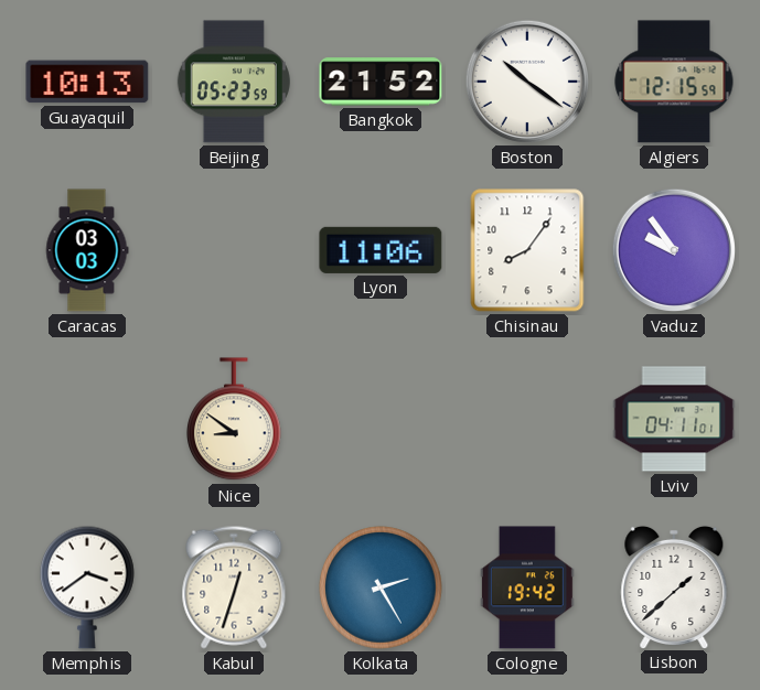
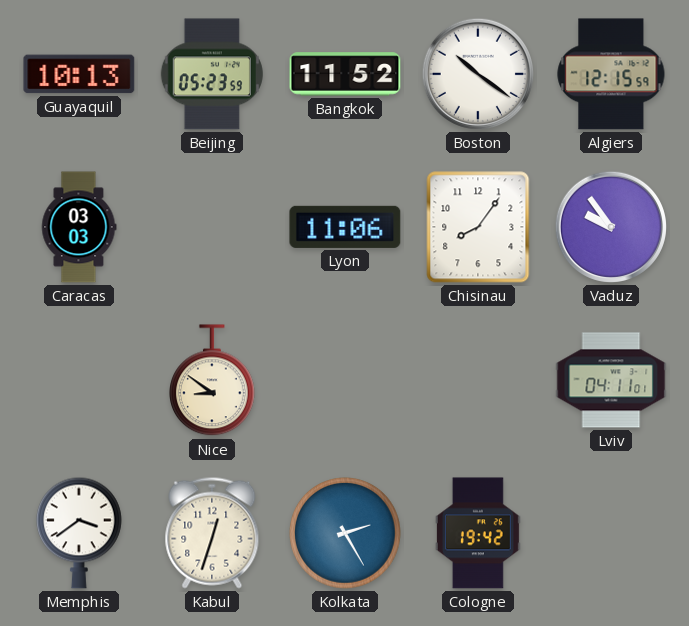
Bangkok: 21:52 -> 11:52
Lisbon: 1:38 -> none
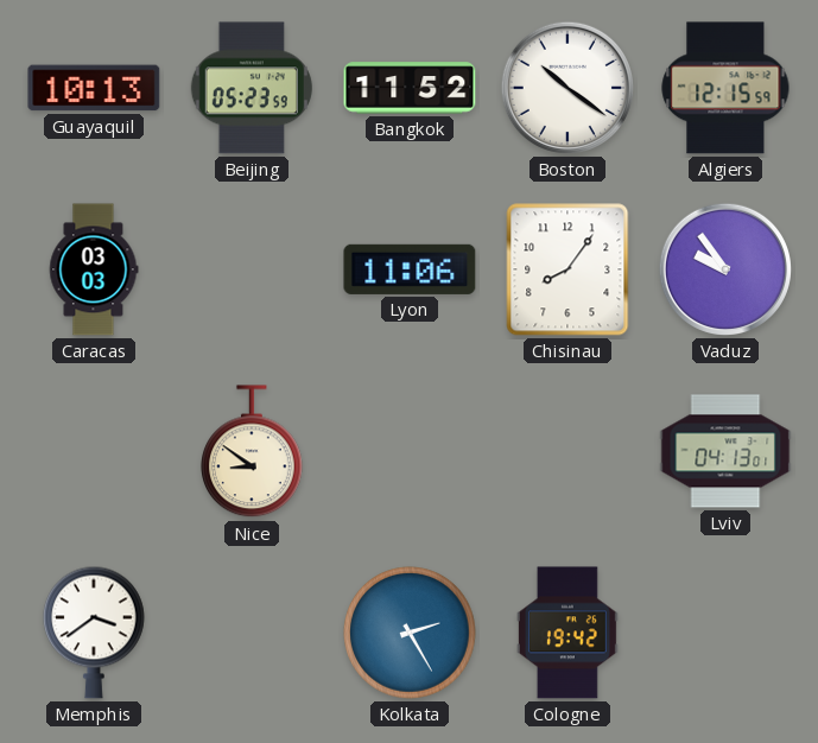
Lviv: 04:11 -> 04:13
Kabul: 12:33 -> none
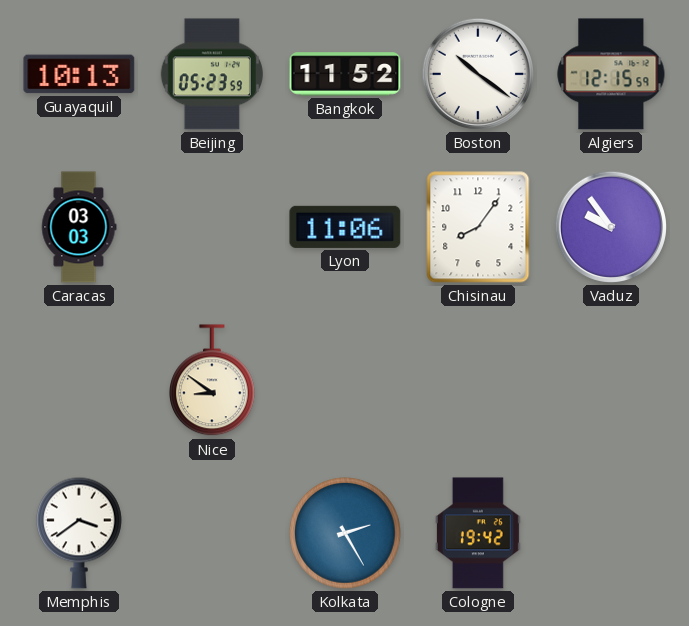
Lviv: 04:13 -> none
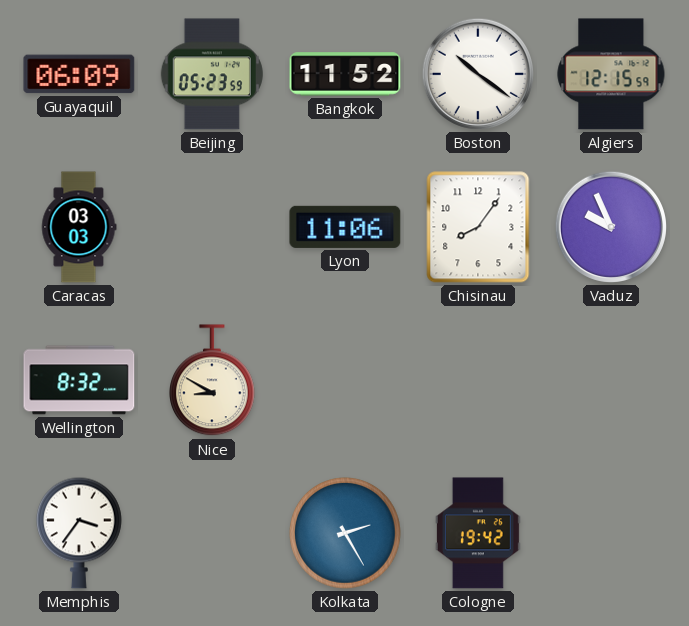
Guayaquil: 10:13 -> 06:09
Vaduz: 9:54 -> 9:56
Wellington: none -> 8:32
Nice: 8:51 -> 8:50
Memphis: 3:39 -> 3:36
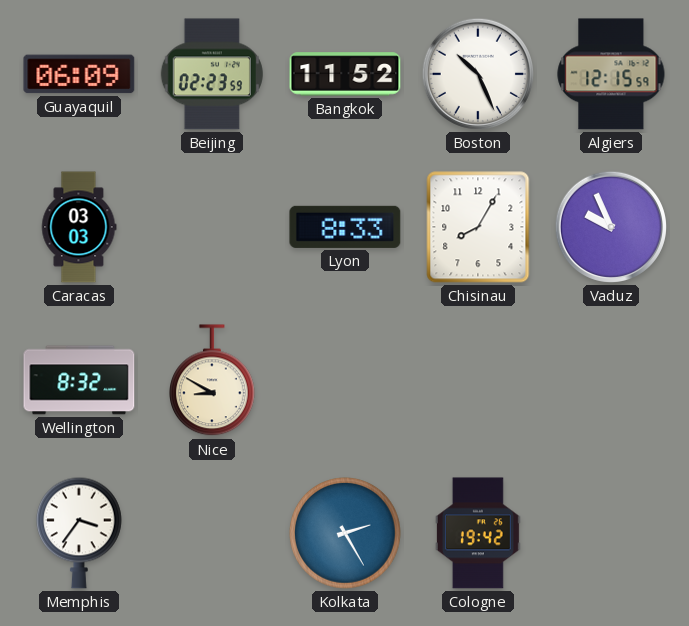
Beijing: 05:23 -> 02:23
Boston: 10:21 -> 10:26
Lyon: 11:06 -> 8:33
Chisinau: 8:06 -> 8:05
